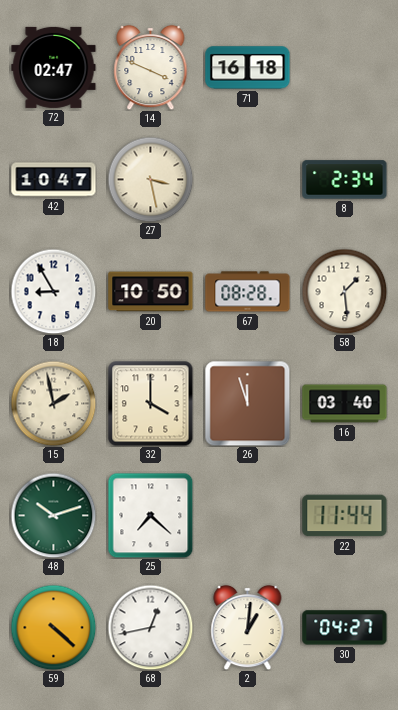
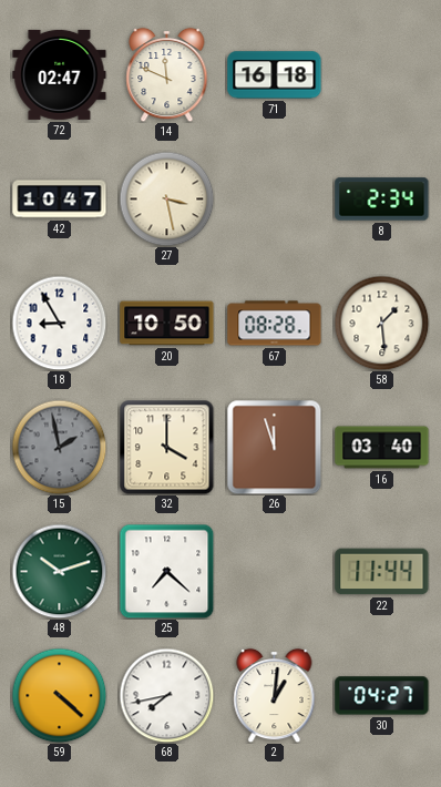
14: 3:49 -> 11:49
15 dial: cream -> grey
68: 12:43 -> 7:43
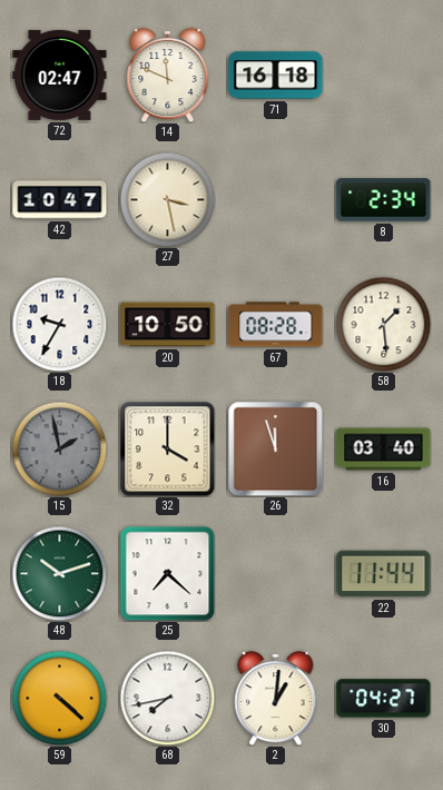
18: 8:55 -> 9:35
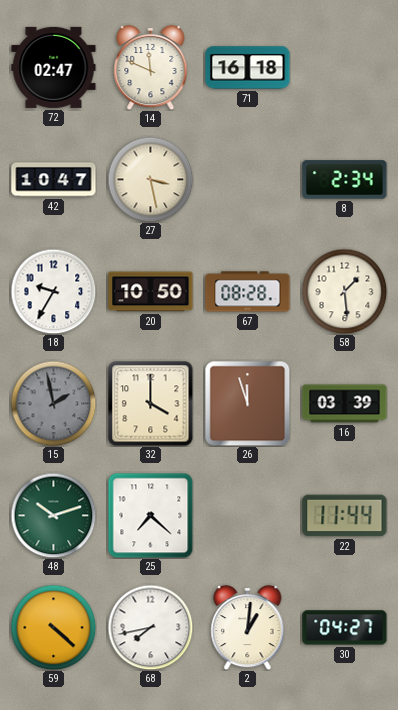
16: 03:40 -> 03:39
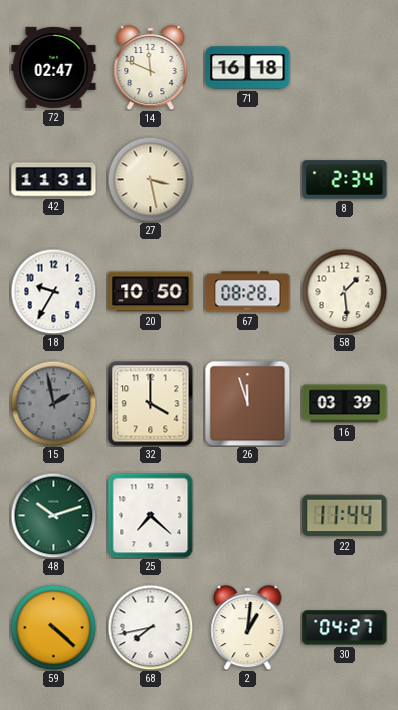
42: 10:47 -> 11:31
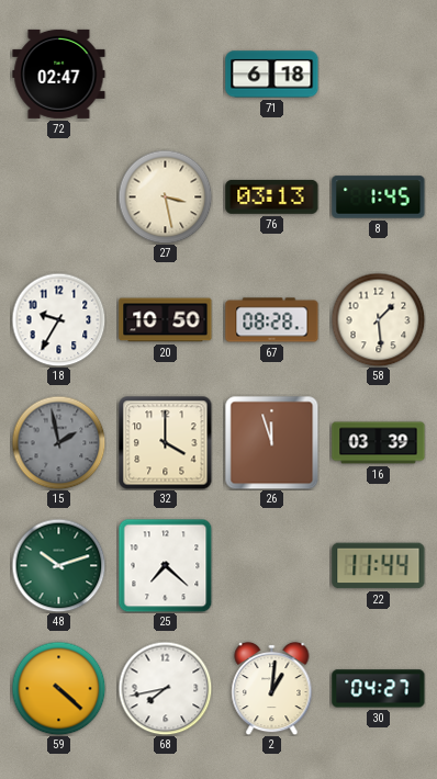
14: 11:49 -> none
71: 16:18 -> 6:18
42: 11:31 -> none
76: none -> 03:13
8: 2:34 -> 1:45
